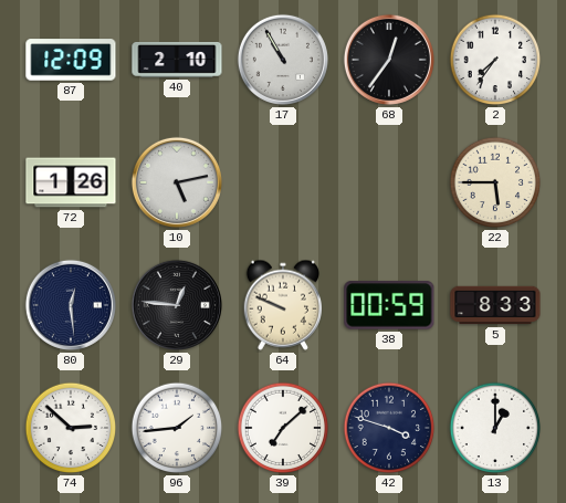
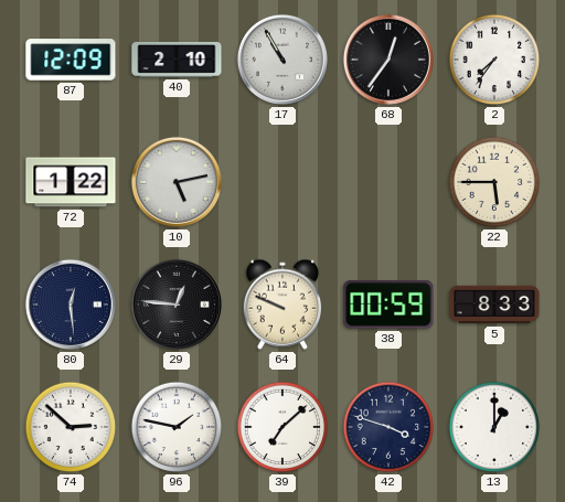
72: 1:26 -> 1:22
96: 1:44 -> 1:47
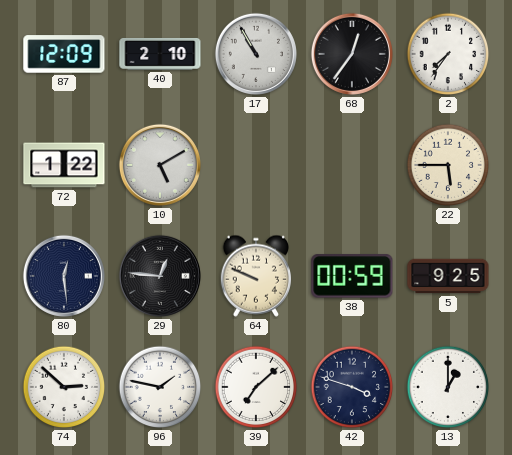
10: 5:13 -> 5:10
5: 8:33 -> 9:25
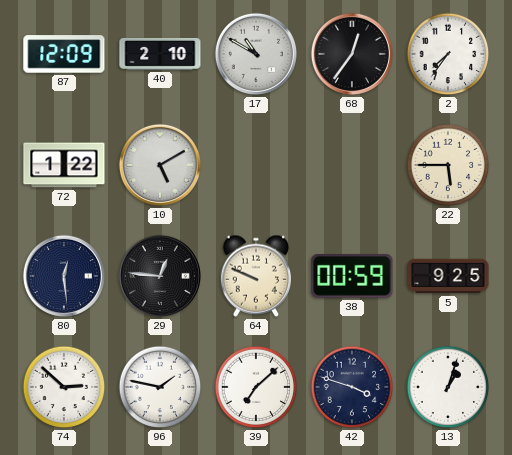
17: 10:55 -> 10:50
13: 1:00 -> 1:03
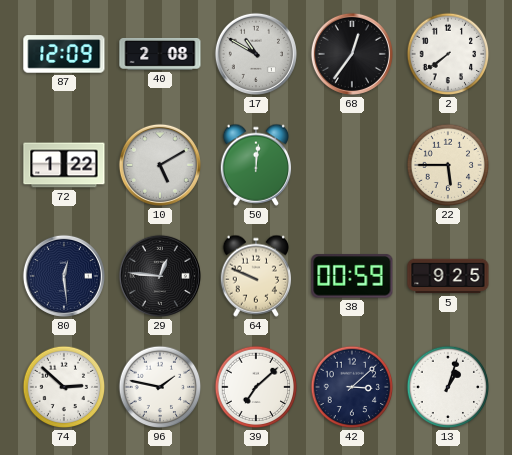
40: 2:10 -> 2:08
2: 7:36 -> 7:39
50: none -> 12:01
42: 3:48 -> 3:08
